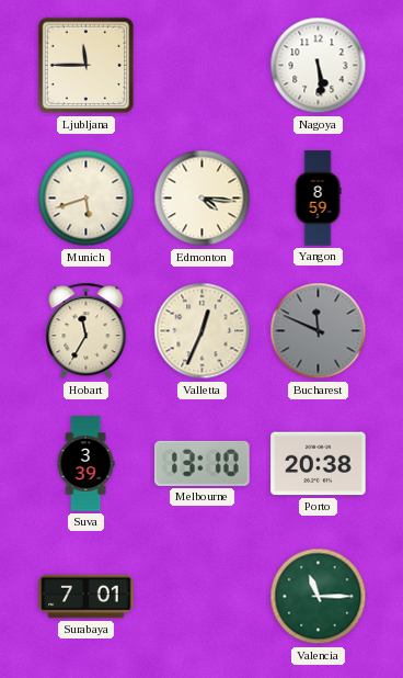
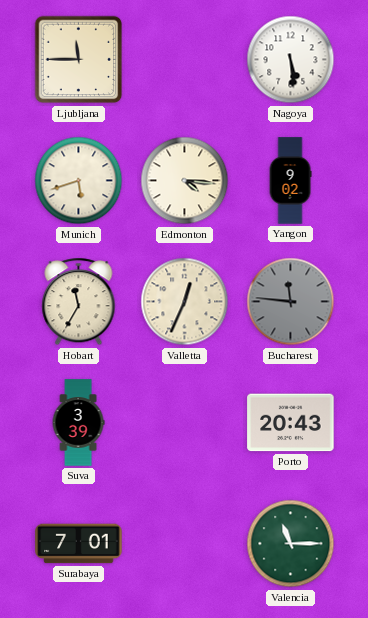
Yangon: 8:59 -> 9:02
Bucharest: 11:49 -> 11:46
Melbourne: 13:10 -> none
Porto: 20:38 -> 20:43
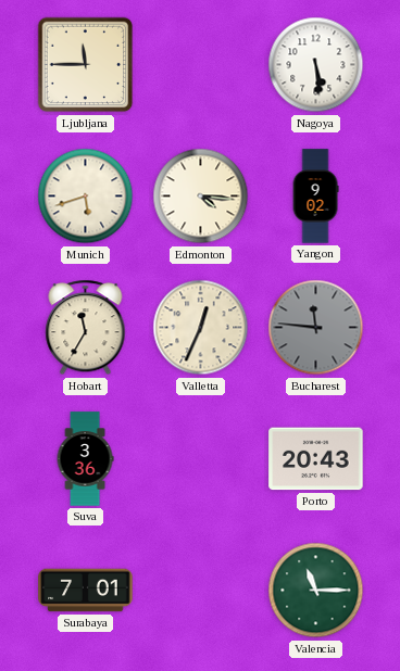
Suva: 3:39 -> 3:36
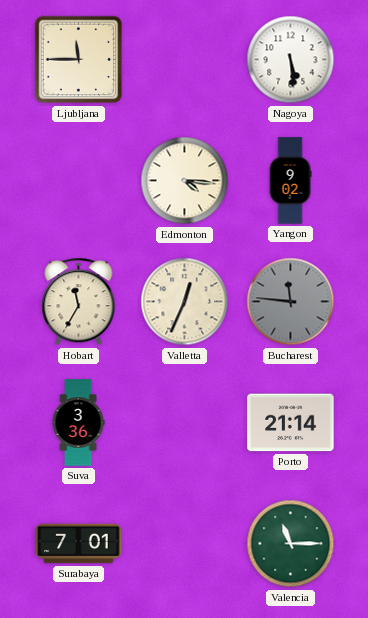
Munich: 5:42 -> none
Porto: 20:43 -> 21:14
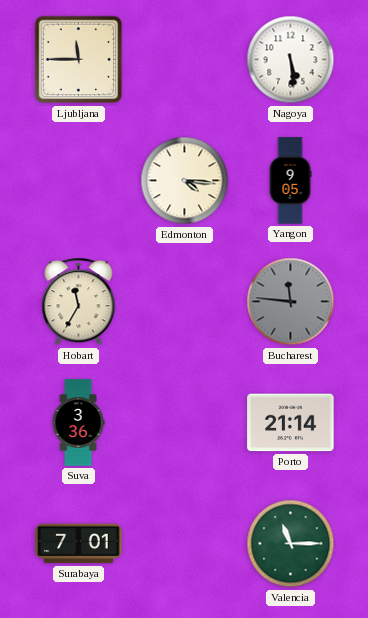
Yangon: 9:02 -> 9:05
Valletta: 12:34 -> none
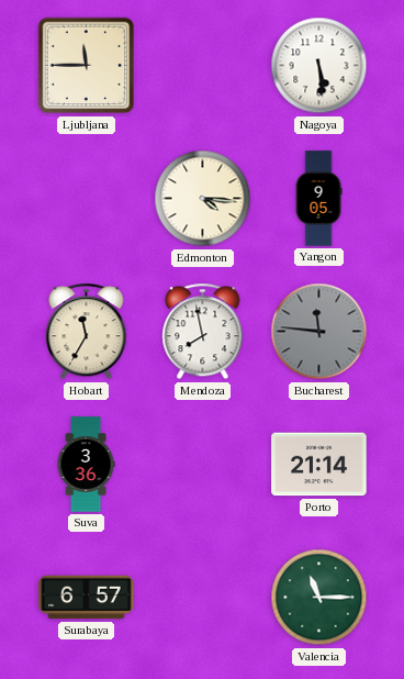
Mendoza: none -> 7:58
Surabaya: 7:01 -> 6:57
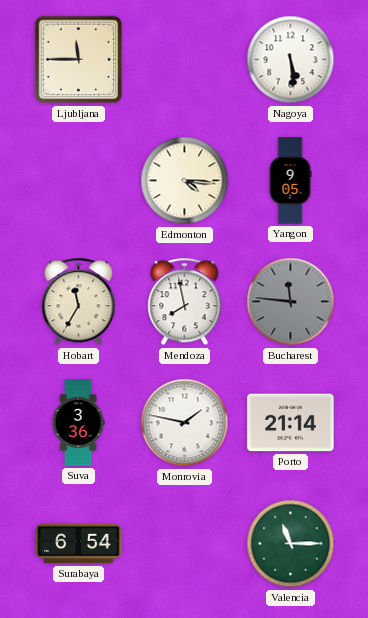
Monrovia: none -> 1:47
Surabaya: 6:57 -> 6:54
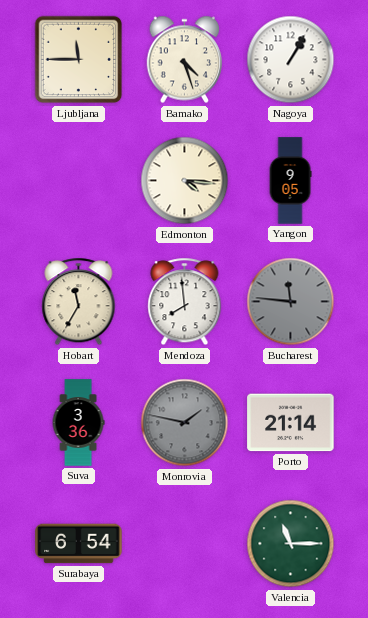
Bamako: none -> 4:27
Nagoya: 5:29 -> 1:05
Mendoza: 7:58 -> 7:59
Monrovia dial: white -> grey
